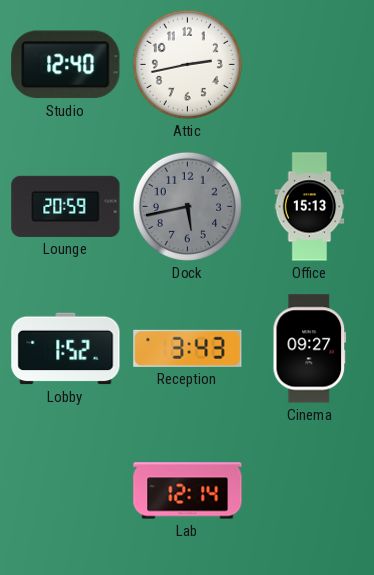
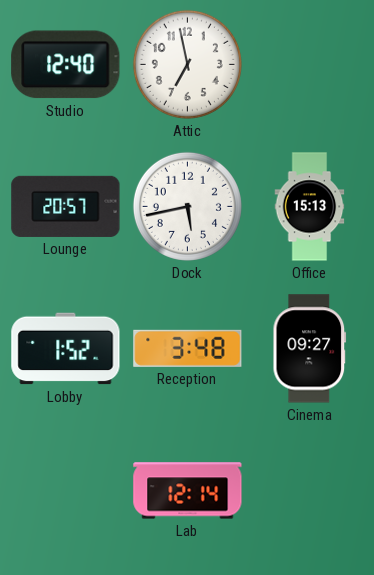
Attic: 2:43 -> 6:58
Lounge: 20:59 -> 20:57
Dock dial: grey -> white
Reception: 3:43 -> 3:48
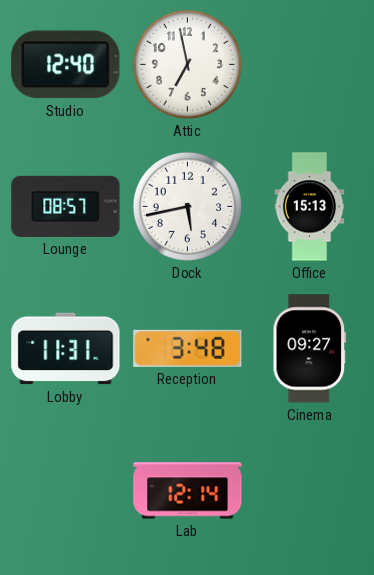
Lounge: 20:57 -> 08:57
Lobby: 1:52 -> 11:31
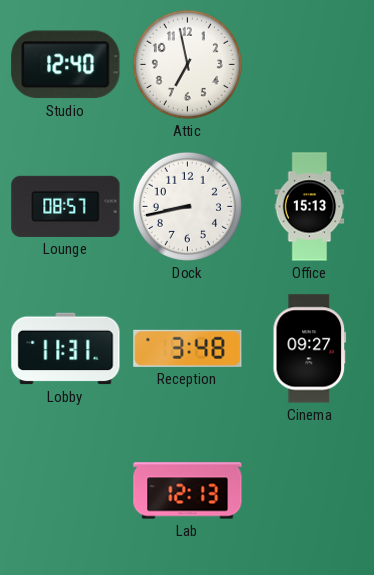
Dock: 5:43 -> 8:43
Lab: 12:14 -> 12:13
